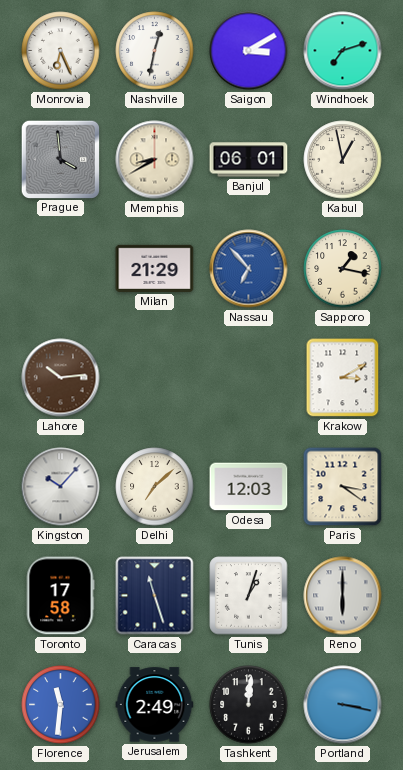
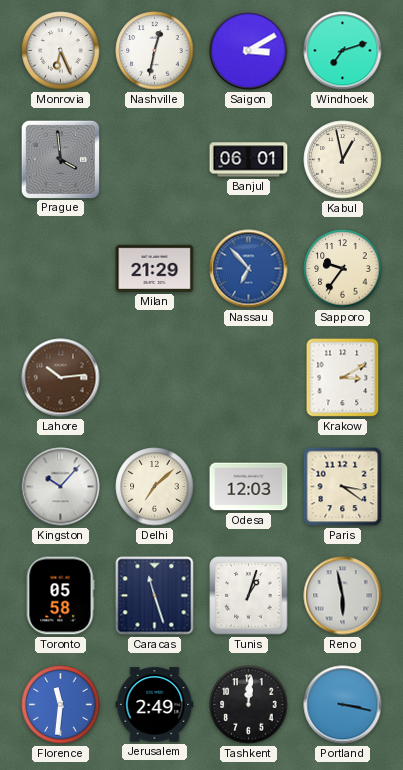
Memphis: 8:40 -> none
Sapporo: 1:17 -> 9:36
Toronto: 17:58 -> 05:58
Reno: 6:00 -> 5:58
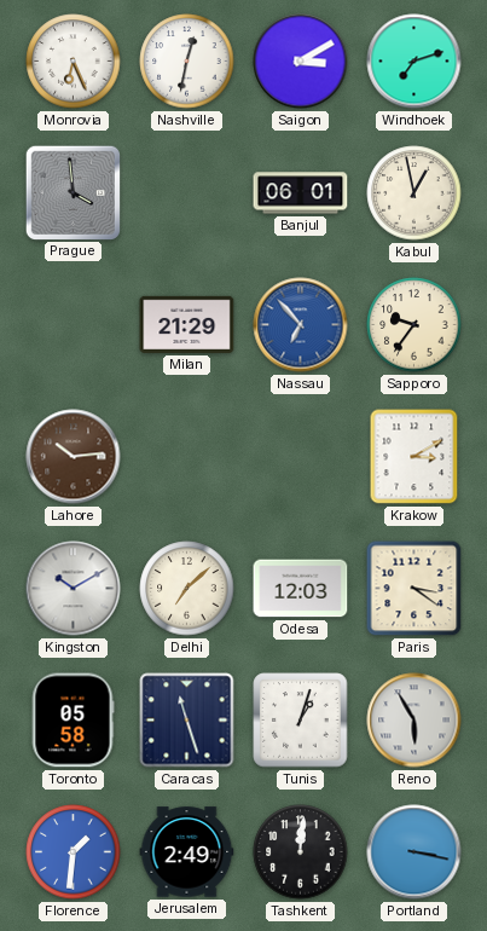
Kingston: 10:07 -> 10:10
Reno: 5:58 -> 5:55
Florence: 11:31 -> 1:31
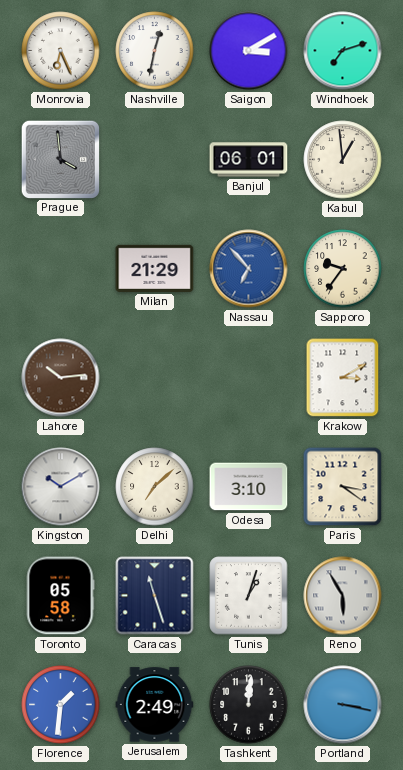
Kabul: 12:58 -> 12:59
Odesa: 12:03 -> 3:10
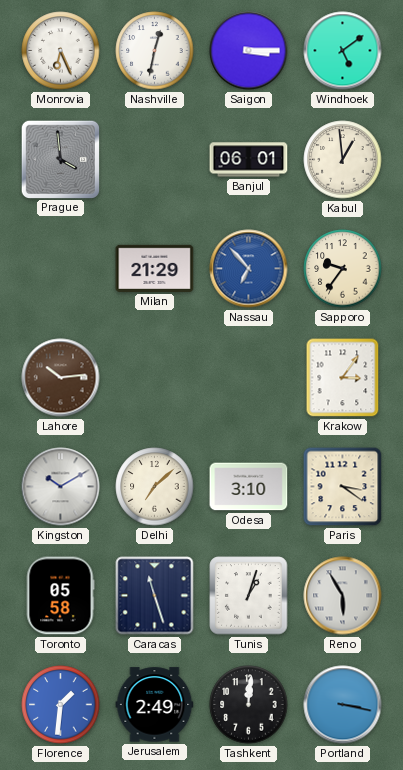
Saigon: 3:10 -> 3:15
Windhoek: 7:12 -> 5:09
Krakow: 3:10 -> 3:06
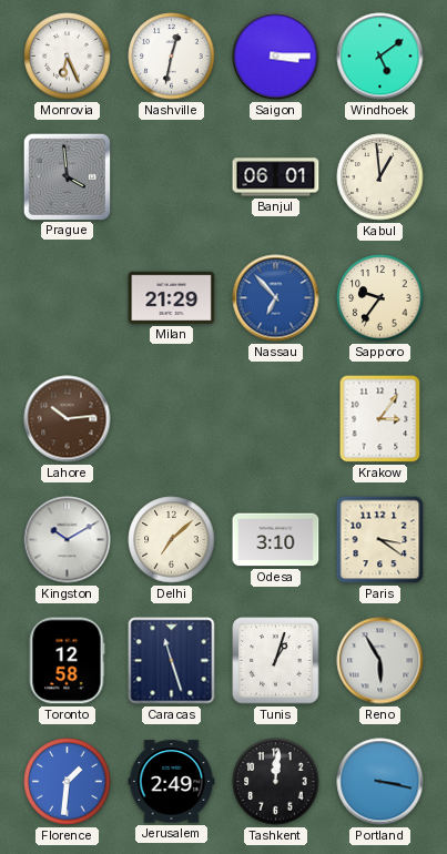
Toronto: 05:58 -> 12:58
